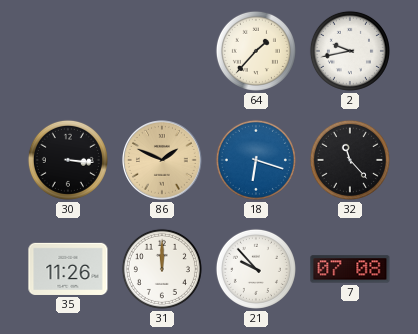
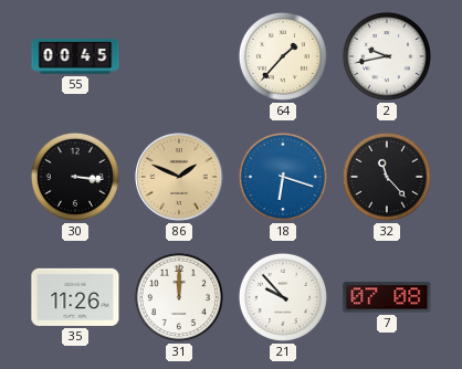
55: none -> 00:45
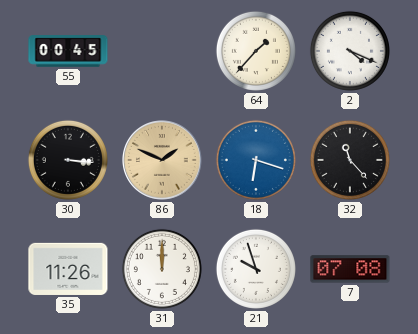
2: 9:43 -> 4:19
21: 9:53 -> 9:57
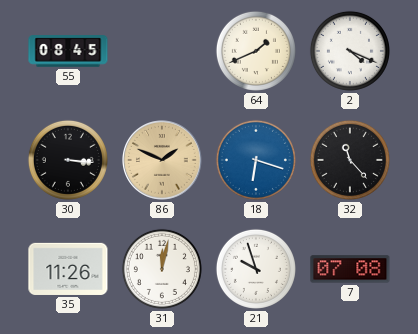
55: 00:45 -> 08:45
64: 1:37 -> 1:41
31: 12:00 -> 12:02
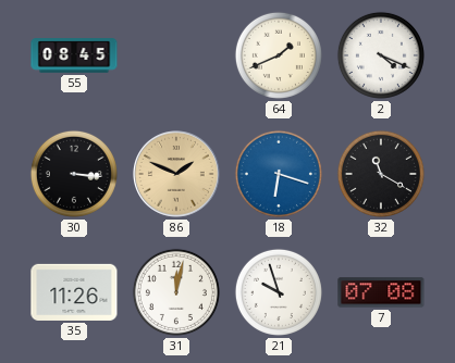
32: 11:23 -> 11:20
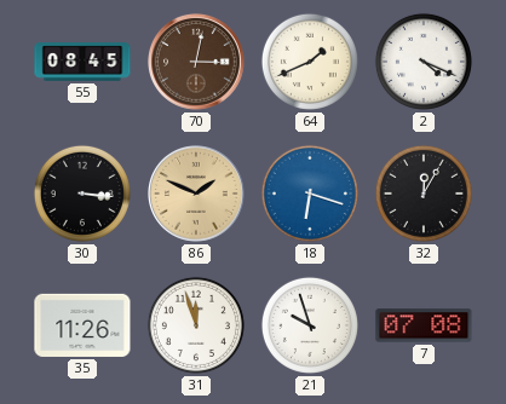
70: none -> 3:02
32: 11:20 -> 12:05
31: 12:02 -> 11:57
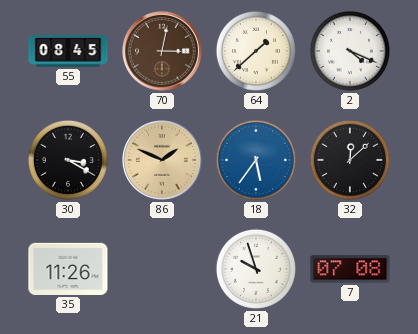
64: 1:41 -> 1:38
30: 3:16 -> 3:20
18: 6:18 -> 5:36
32: 12:05 -> 12:08
31: 11:57 -> none
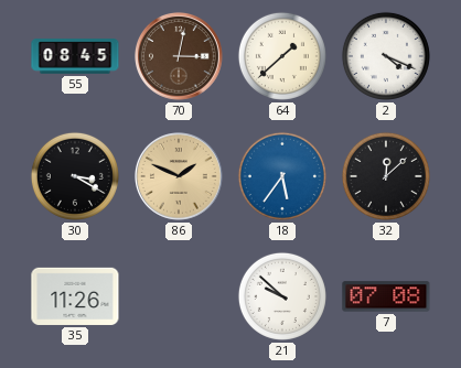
21: 9:57 -> 9:52
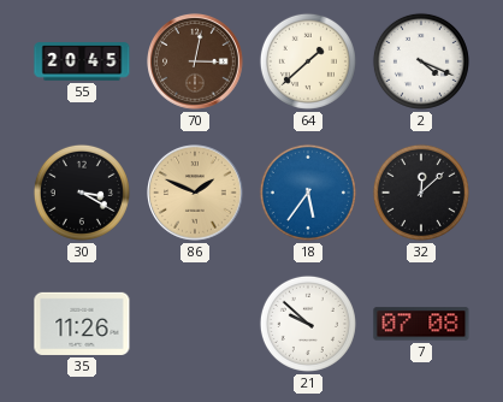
55: 08:45 -> 20:45
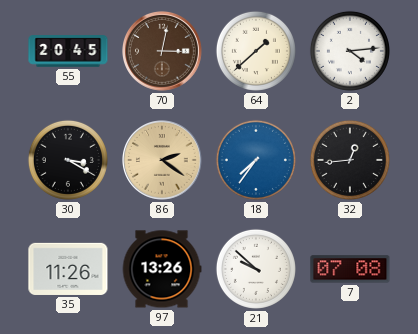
2: 4:19 -> 4:14
86: 1:49 -> 2:21
18: 5:36 -> 7:36
32: 12:08 -> 12:44
97: none -> 13:26
